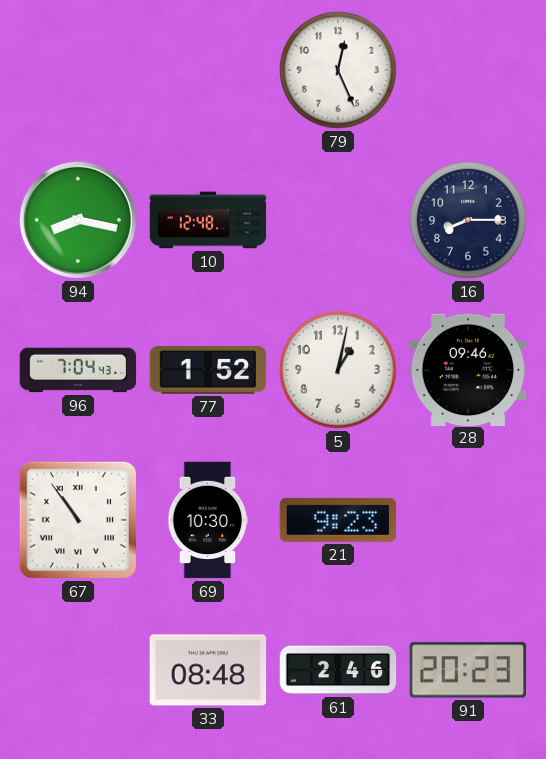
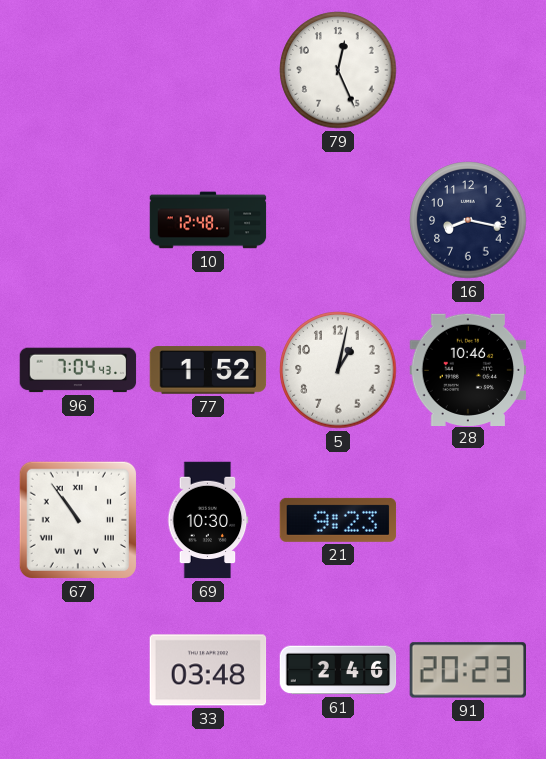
94: 8:17 -> none
16: 8:15 -> 8:17
28: 09:46 -> 10:46
33: 08:48 -> 03:48
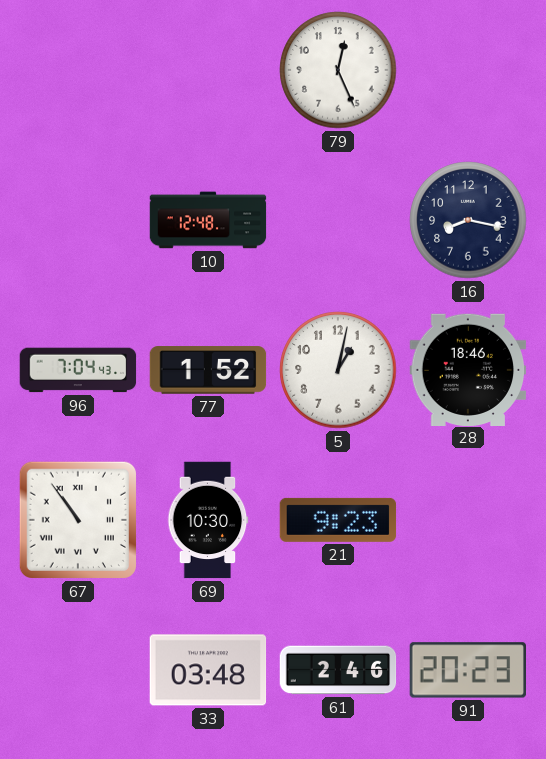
28: 10:46 -> 18:46
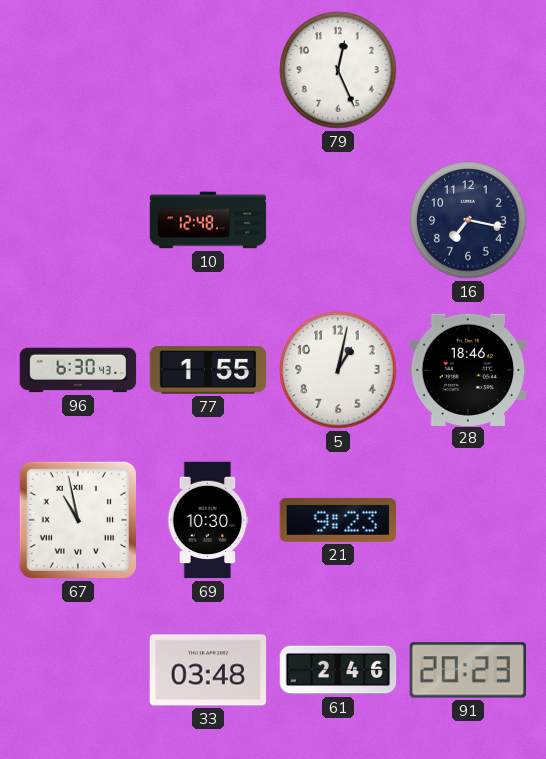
16: 8:17 -> 7:17
96: 7:04 -> 6:30
77: 1:52 -> 1:55
67: 10:54 -> 10:58
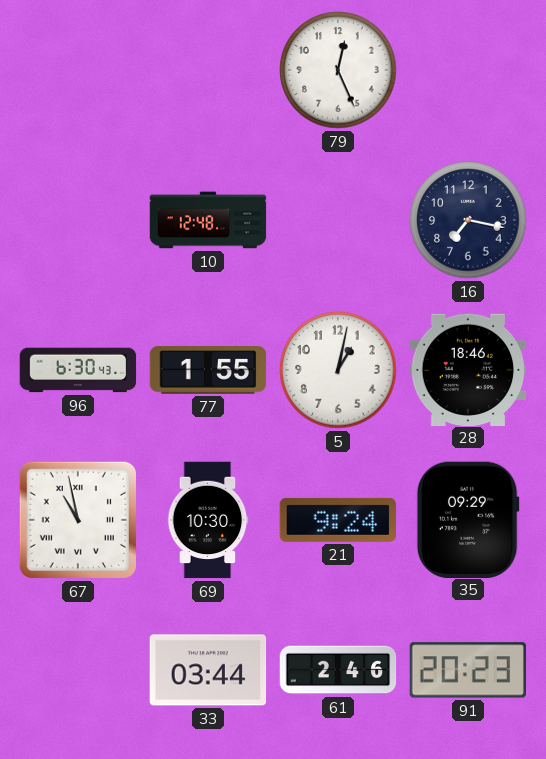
21: 9:23 -> 9:24
35: none -> 09:29
33: 03:48 -> 03:44
